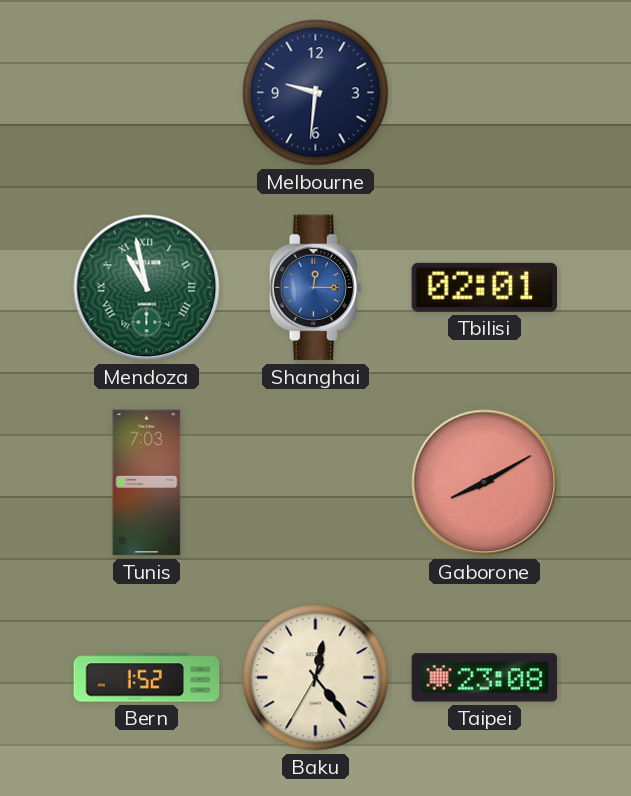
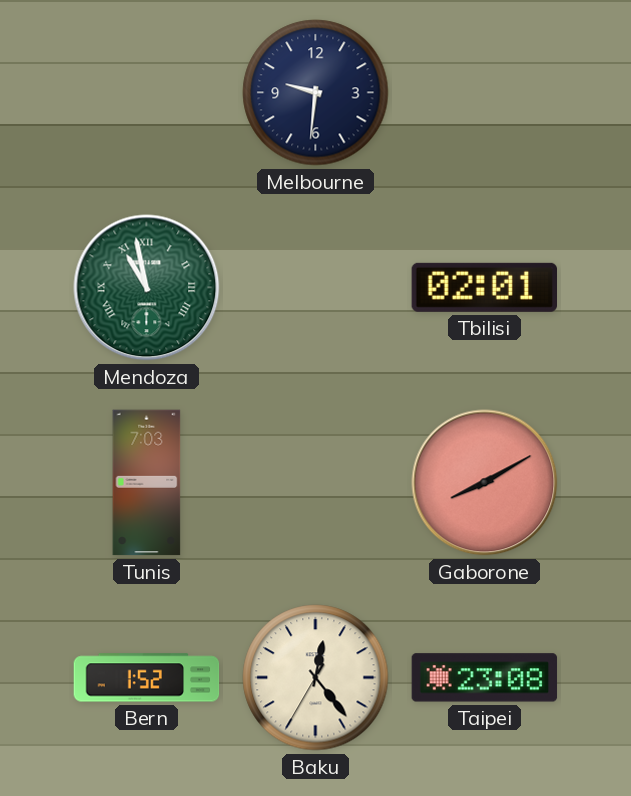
Shanghai: 12:15 -> none
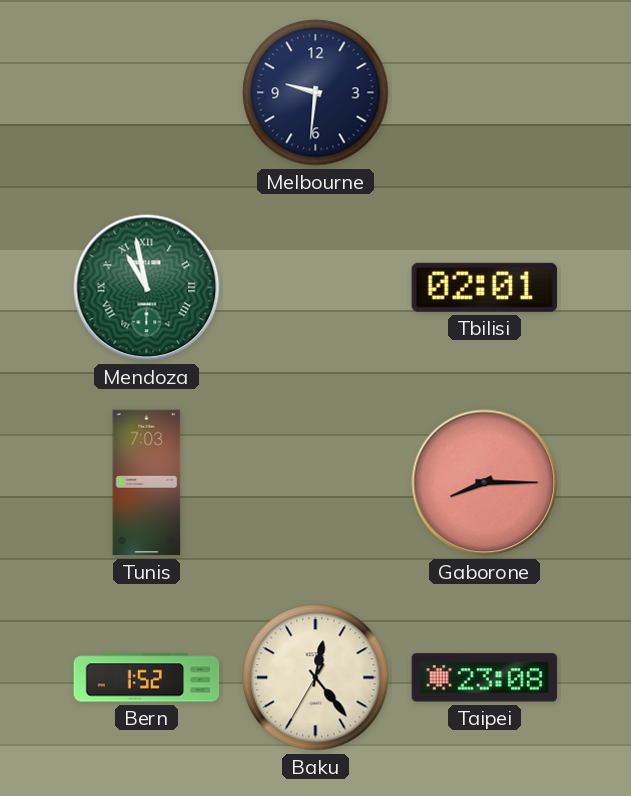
Gaborone: 8:10 -> 8:15
